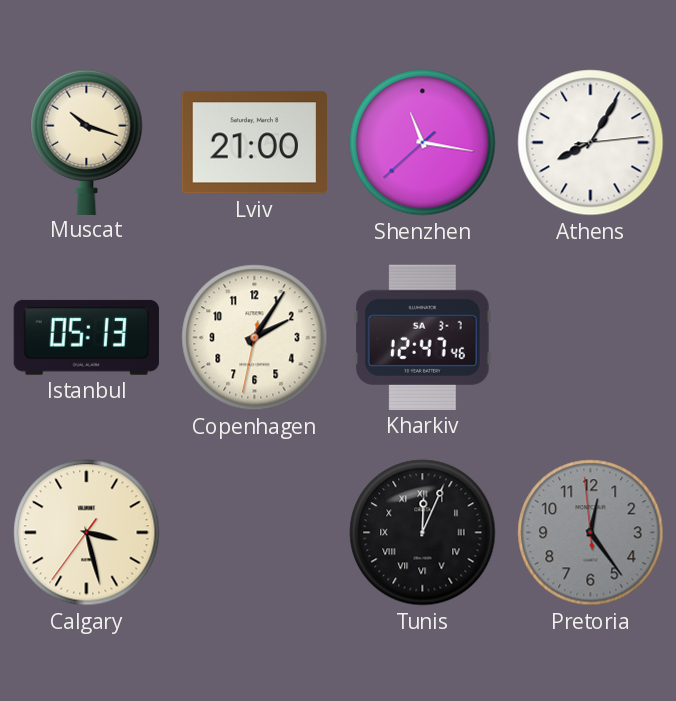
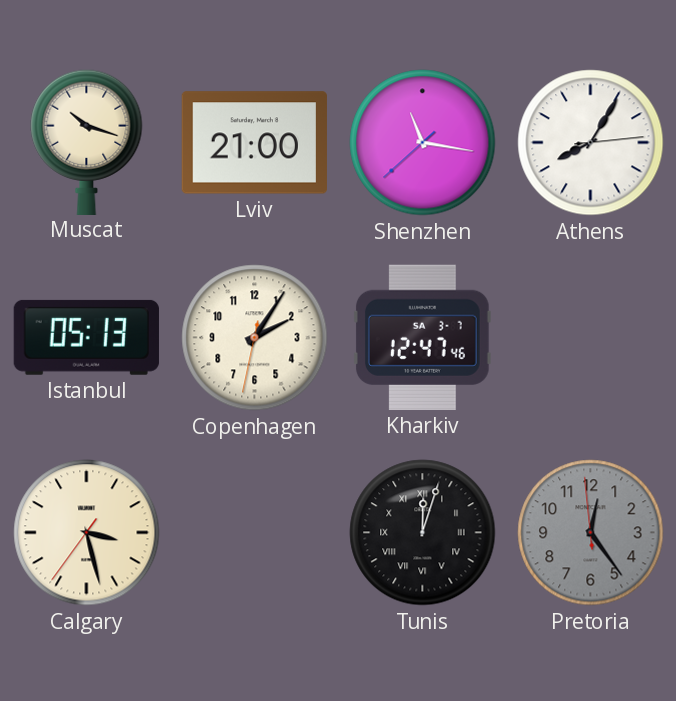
Tunis: 12:04 -> 12:03
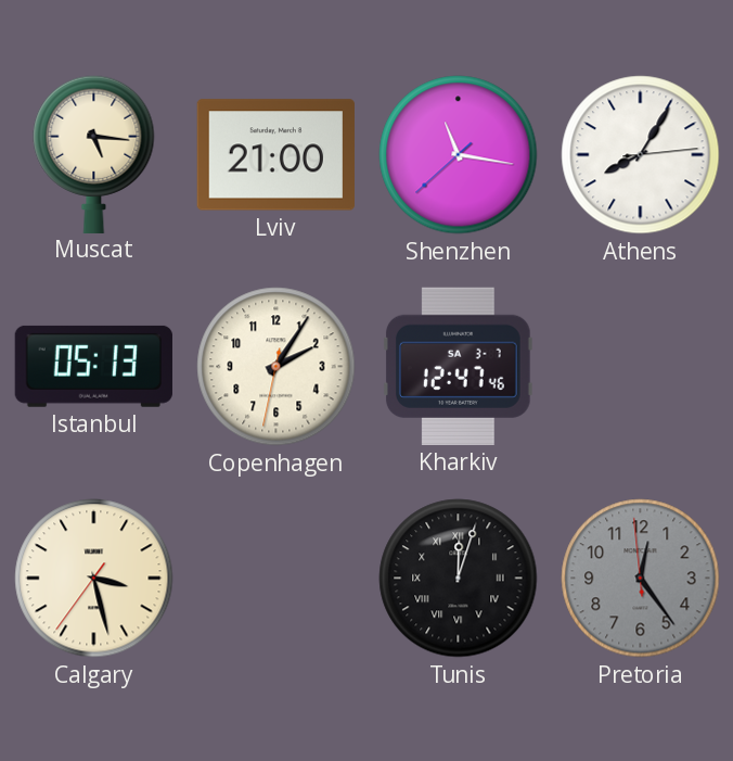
Muscat: 10:18 -> 5:16
